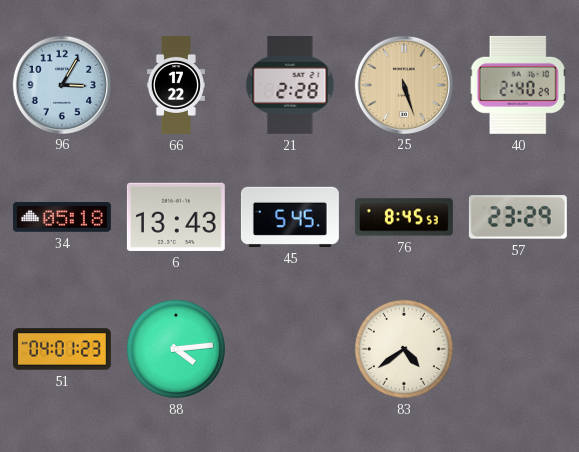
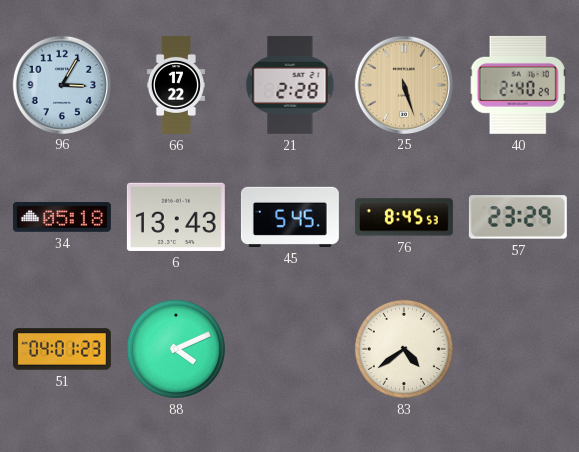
88: 4:14 -> 4:11
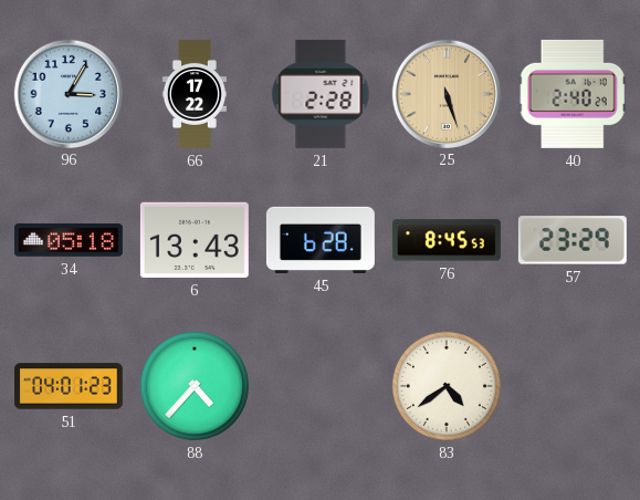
45: 5:45 -> 6:28
88: 4:11 -> 4:37
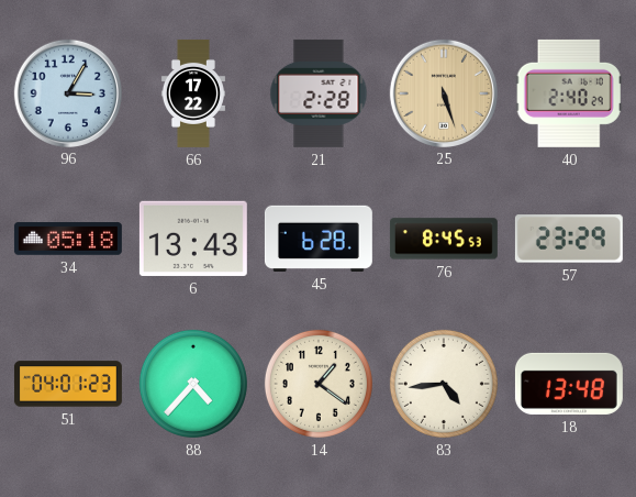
14: none -> 1:21
83: 4:39 -> 4:44
18: none -> 13:48
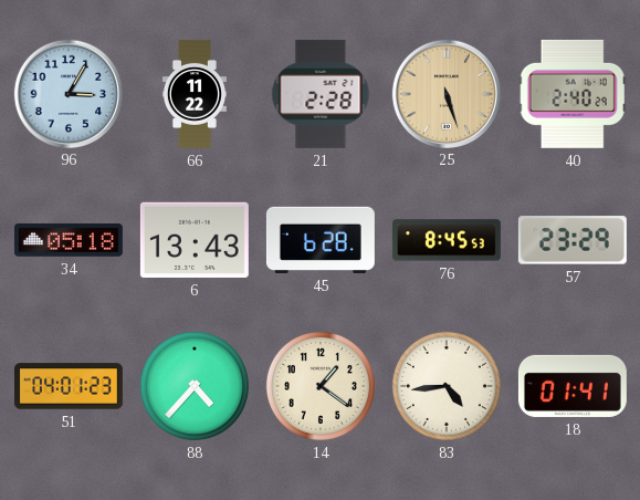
66: 17:22 -> 11:22
18: 13:48 -> 01:41
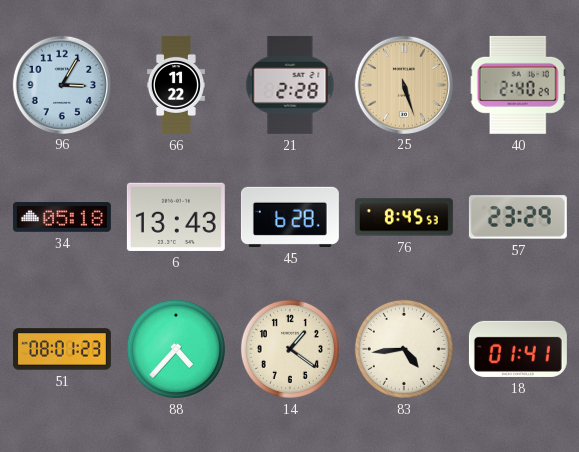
51: 04:01 -> 08:01
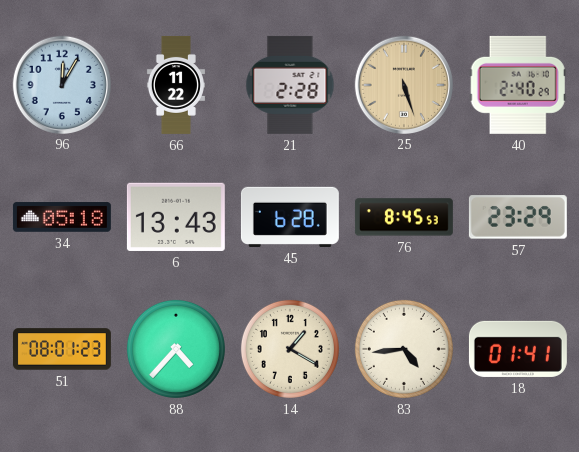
96: 3:05 -> 12:05
14: 1:21 -> 1:20
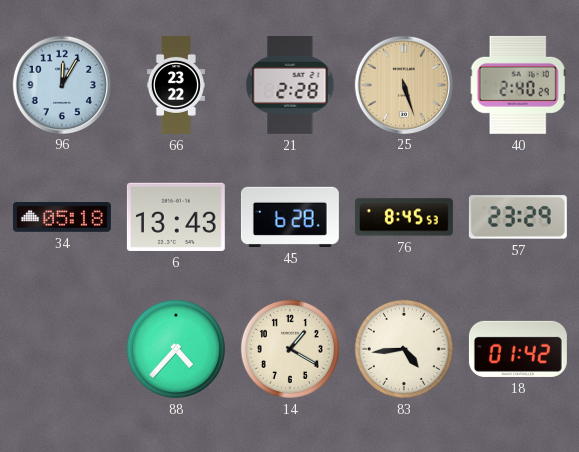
66: 11:22 -> 23:22
51: 08:01 -> none
18: 01:41 -> 01:42
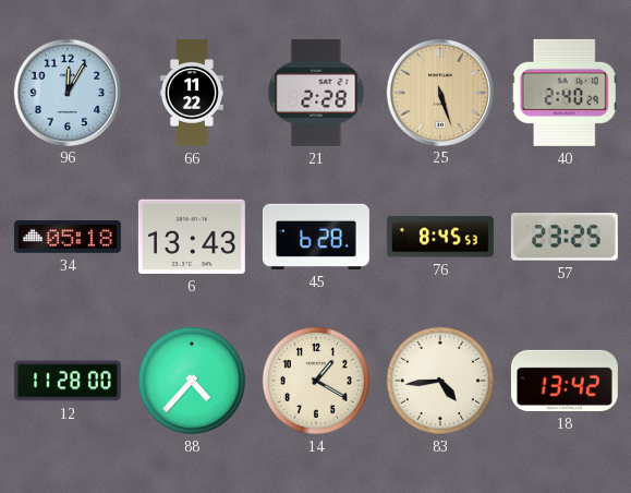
66: 23:22 -> 11:22
57: 23:29 -> 23:25
12: none -> 11:28
18: 01:42 -> 13:42
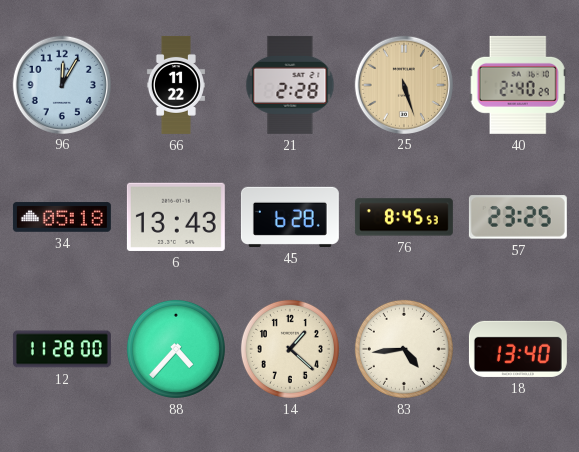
14: 1:20 -> 1:22
18: 13:42 -> 13:40
